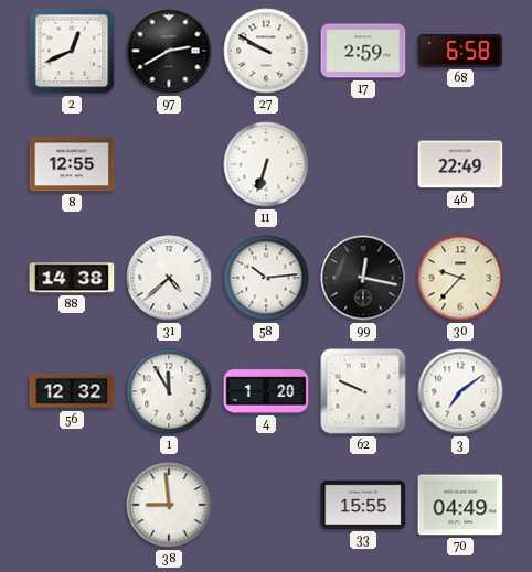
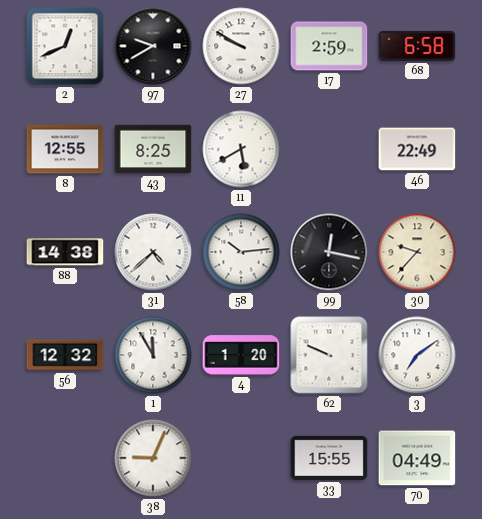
97: 2:40 -> 9:40
43: none -> 8:25
11: 6:33 -> 5:40
38: 8:59 -> 9:04
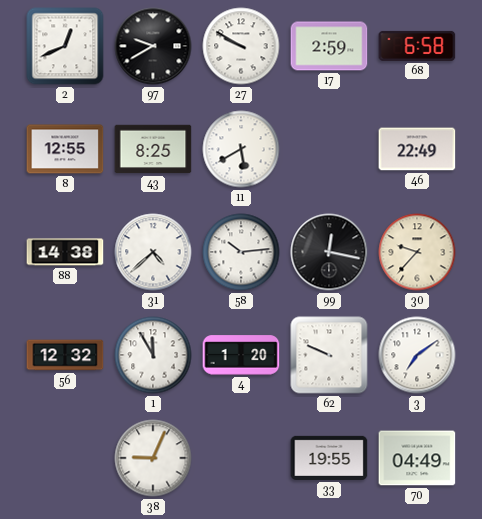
33: 15:55 -> 19:55
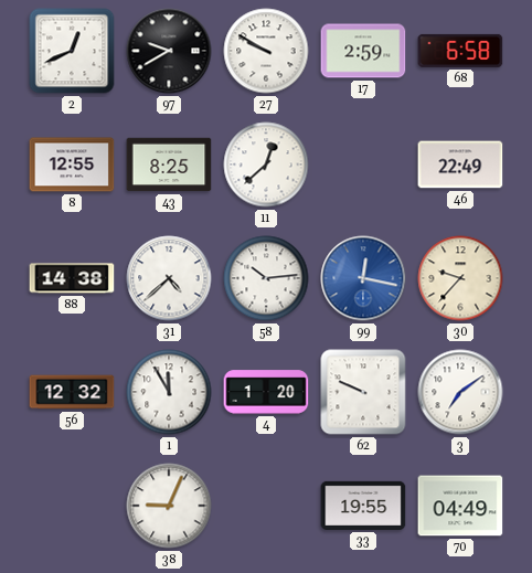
11: 5:40 -> 12:38
99 dial: black -> blue
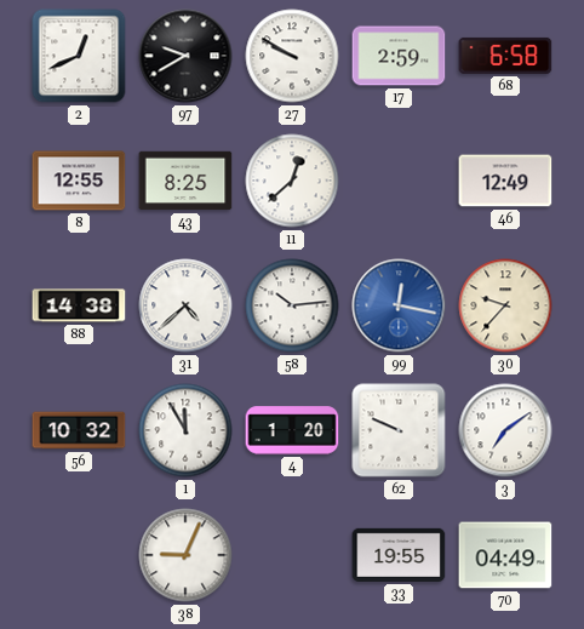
46: 22:49 -> 12:49
56: 12:32 -> 10:32
